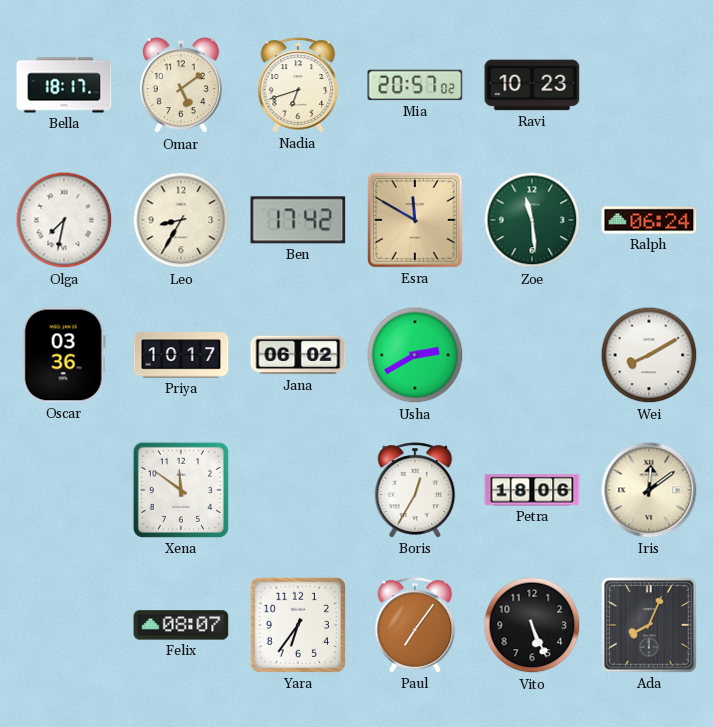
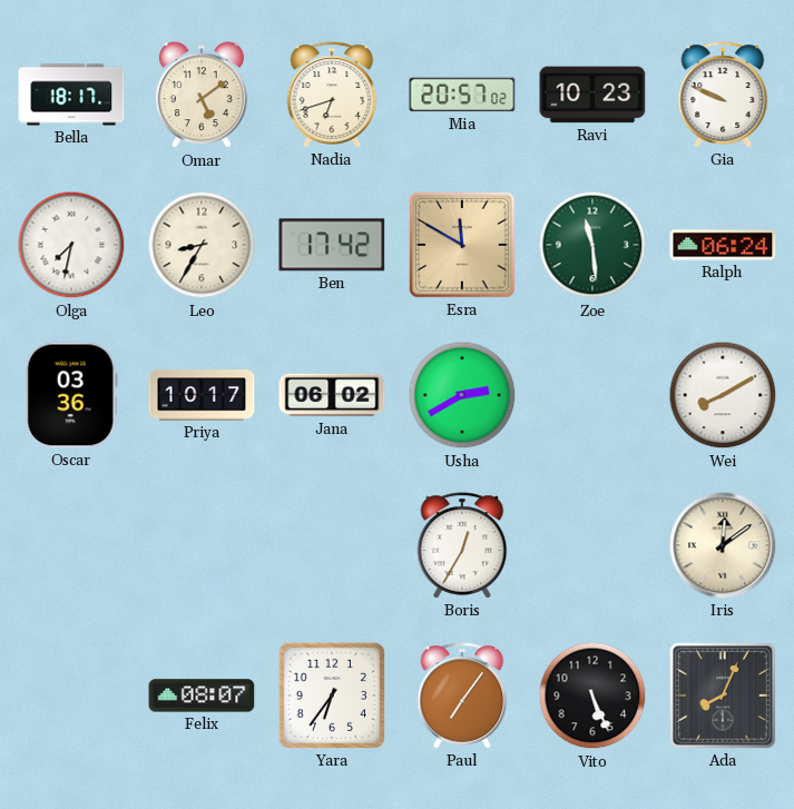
Gia: none -> 9:49
Xena: 11:51 -> none
Petra: 18:06 -> none
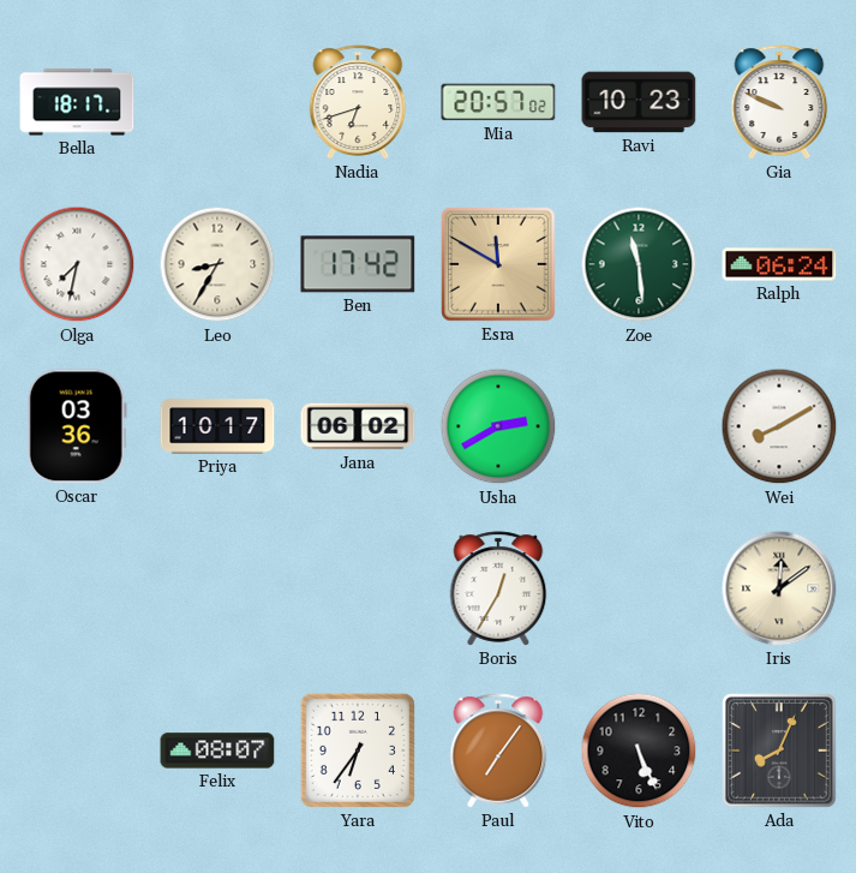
Omar: 5:09 -> none
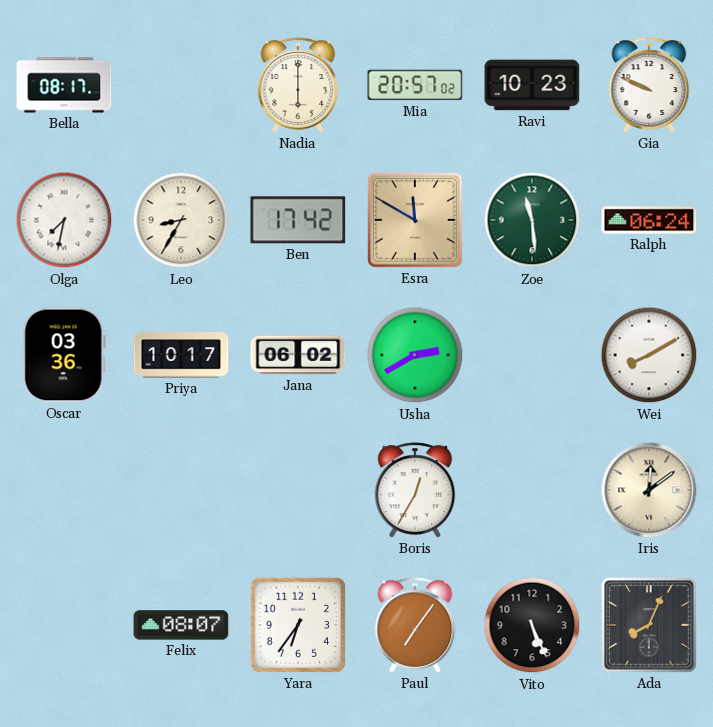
Bella: 18:17 -> 08:17
Nadia: 6:42 -> 6:00
